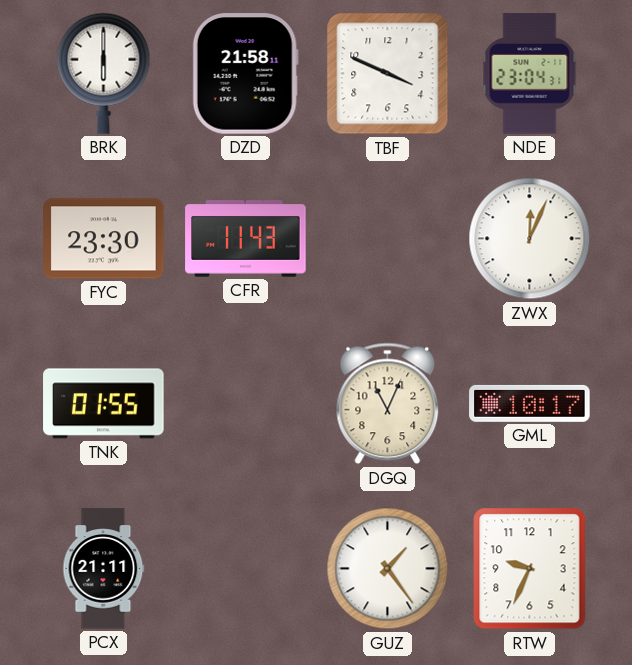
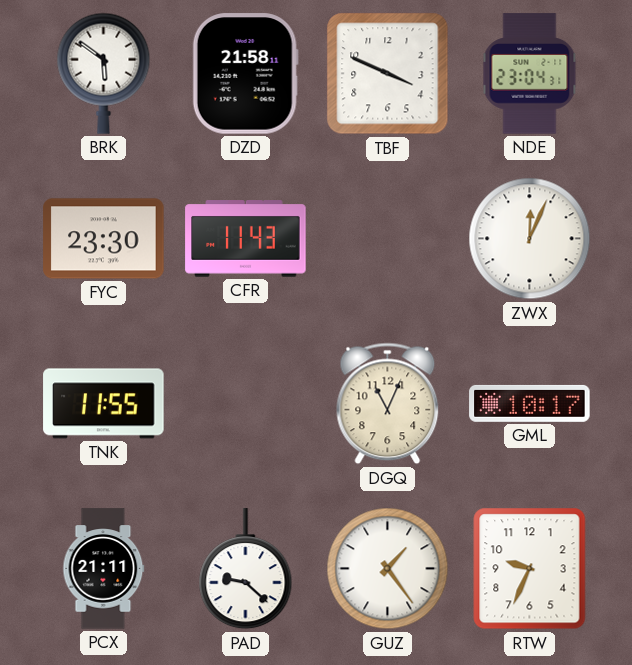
BRK: 6:00 -> 5:51
TNK: 01:55 -> 11:55
PAD: none -> 9:22
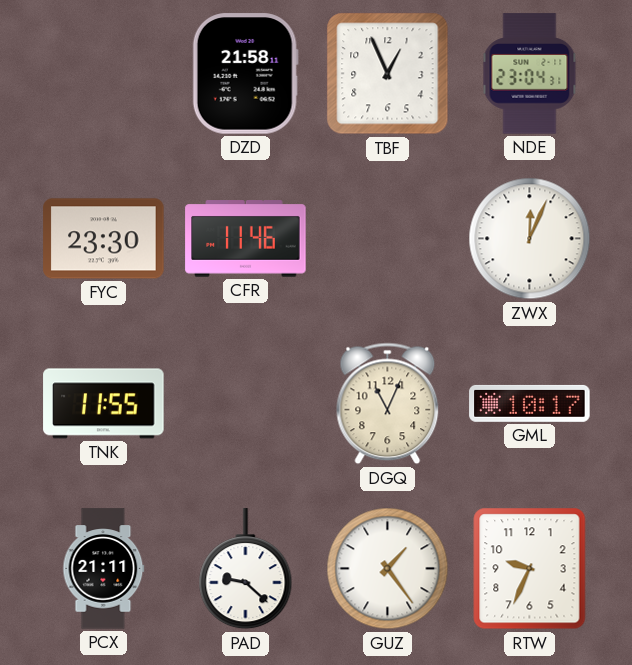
BRK: 5:51 -> none
TBF: 3:49 -> 12:56
CFR: 11:43 -> 11:46
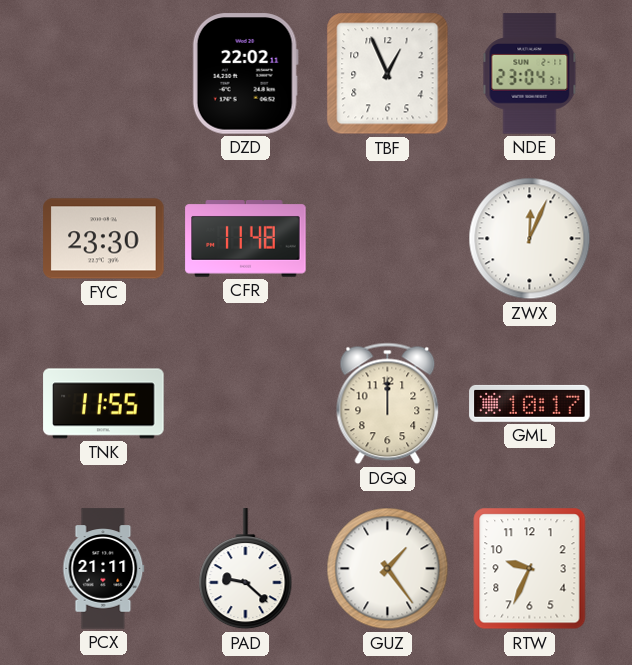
DZD: 21:58 -> 22:02
CFR: 11:46 -> 11:48
DGQ: 11:04 -> 12:00
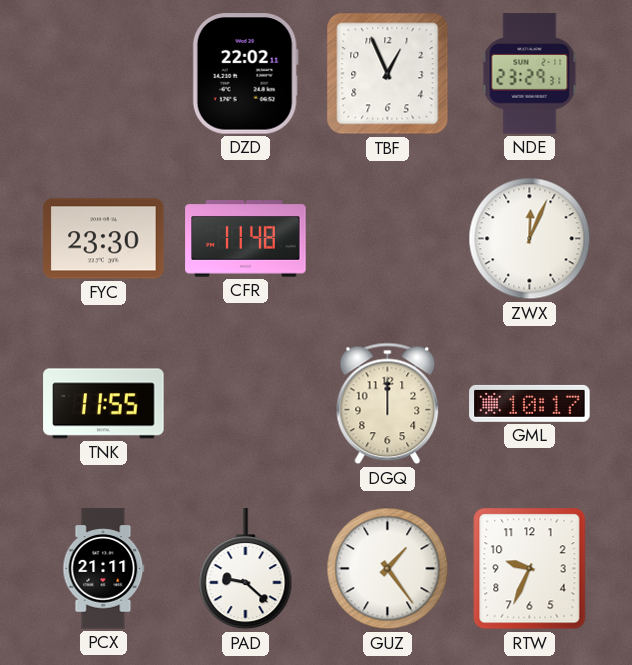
NDE: 23:04 -> 23:29
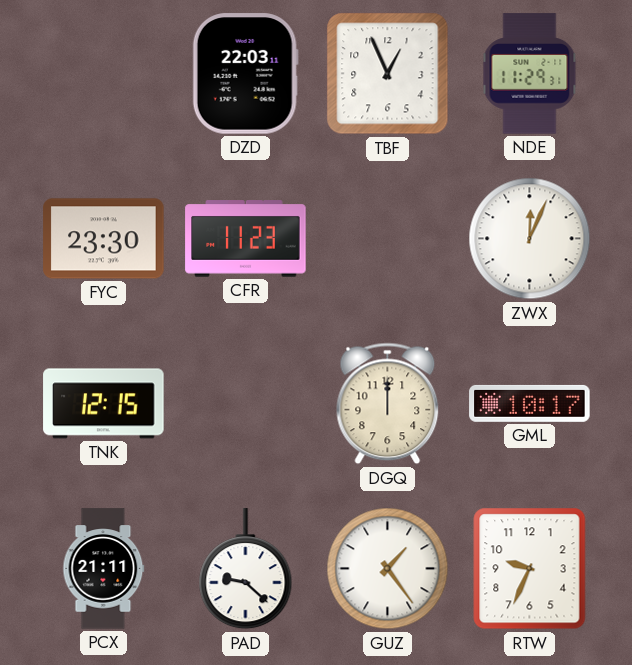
DZD: 22:02 -> 22:03
NDE: 23:29 -> 11:29
CFR: 11:48 -> 11:23
TNK: 11:55 -> 12:15
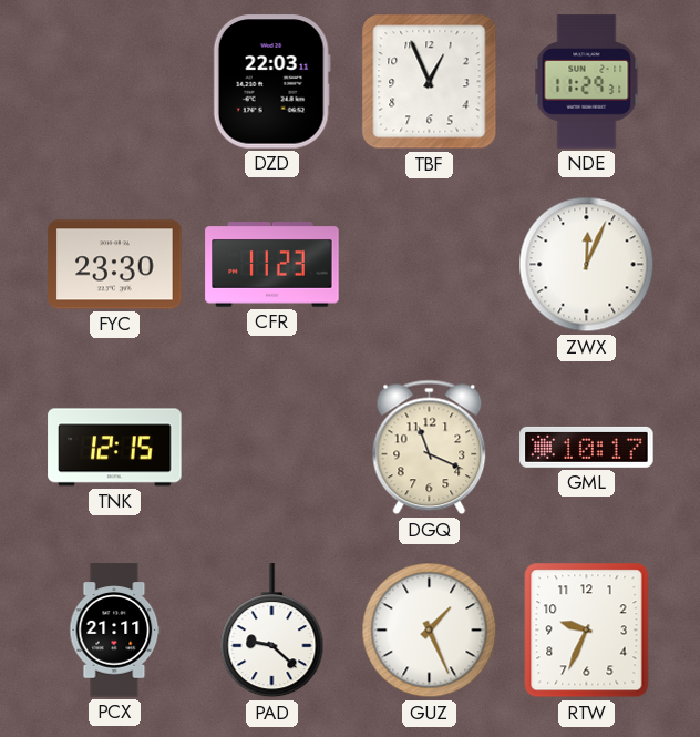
DGQ: 12:00 -> 11:19
GUZ: 1:24 -> 1:26
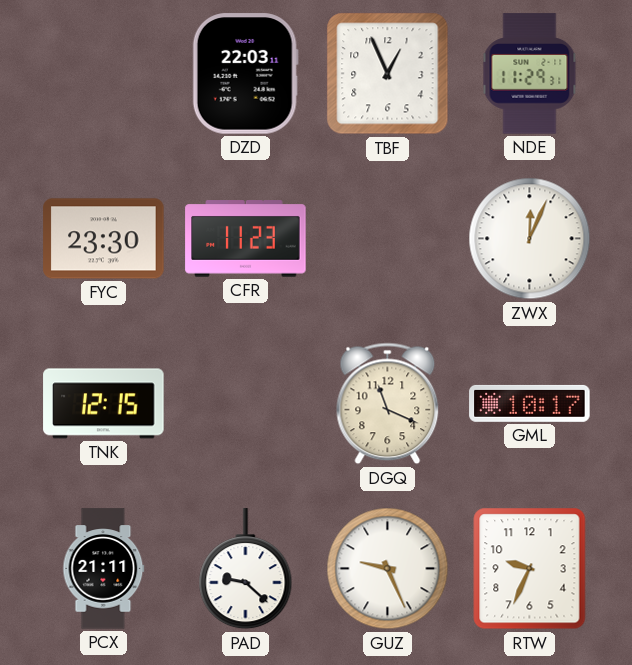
GUZ: 1:26 -> 9:26
